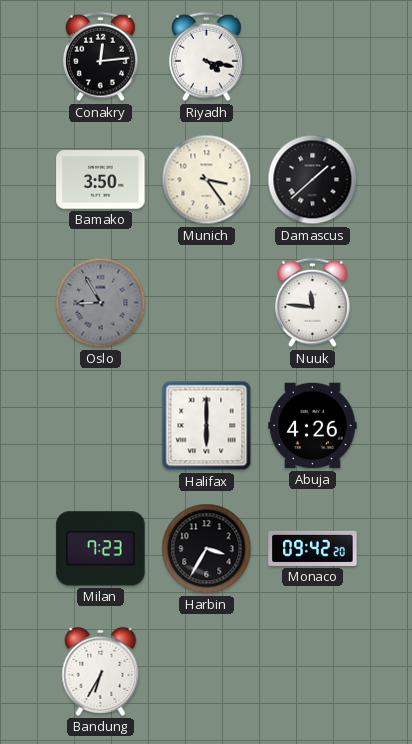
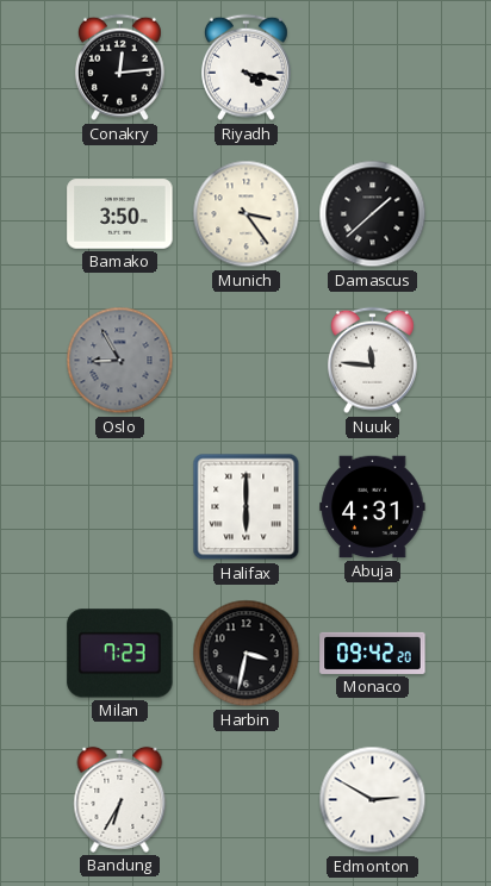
Abuja: 4:26 -> 4:31
Harbin: 3:35 -> 3:32
Edmonton: none -> 2:50
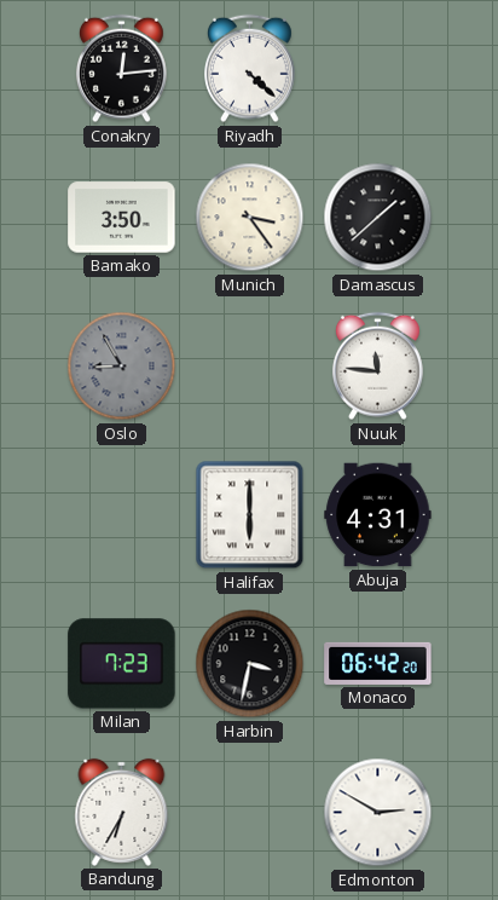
Riyadh: 4:17 -> 4:22
Monaco: 09:42 -> 06:42
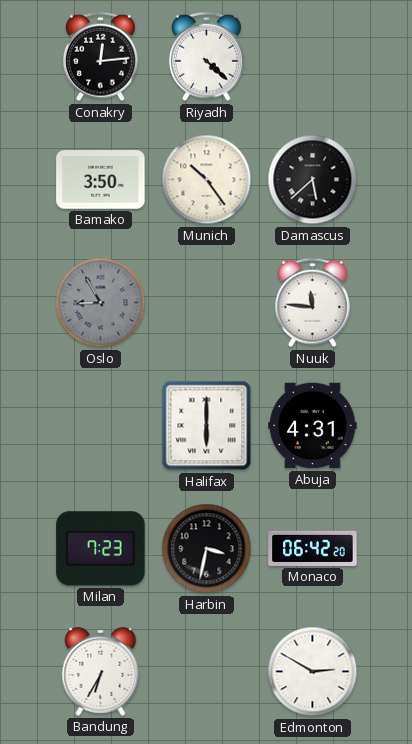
Munich: 3:24 -> 10:24
Damascus: 1:38 -> 5:38
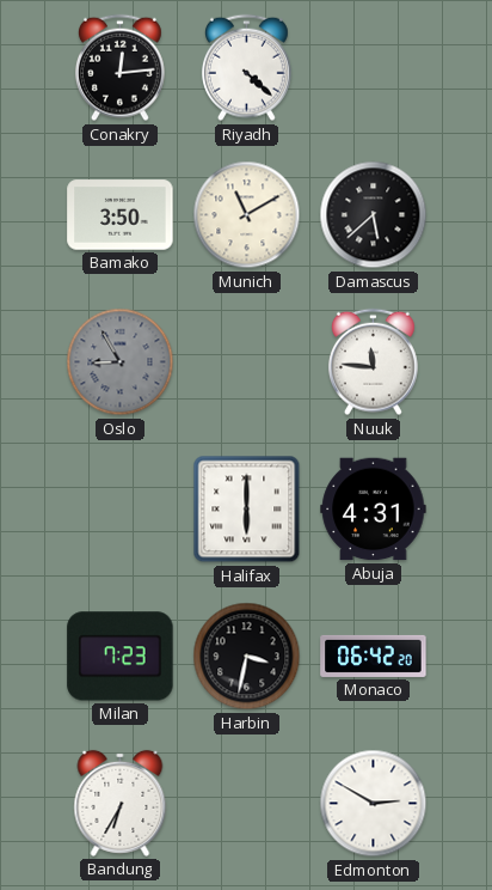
Munich: 10:24 -> 11:10
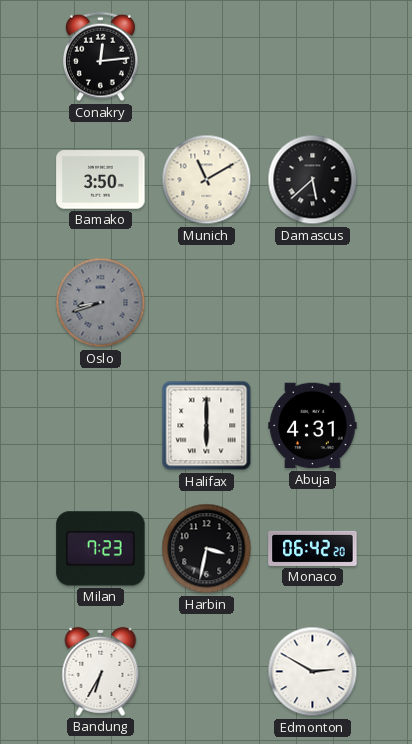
Riyadh: 4:22 -> none
Oslo: 8:55 -> 8:42
Nuuk: 11:46 -> none
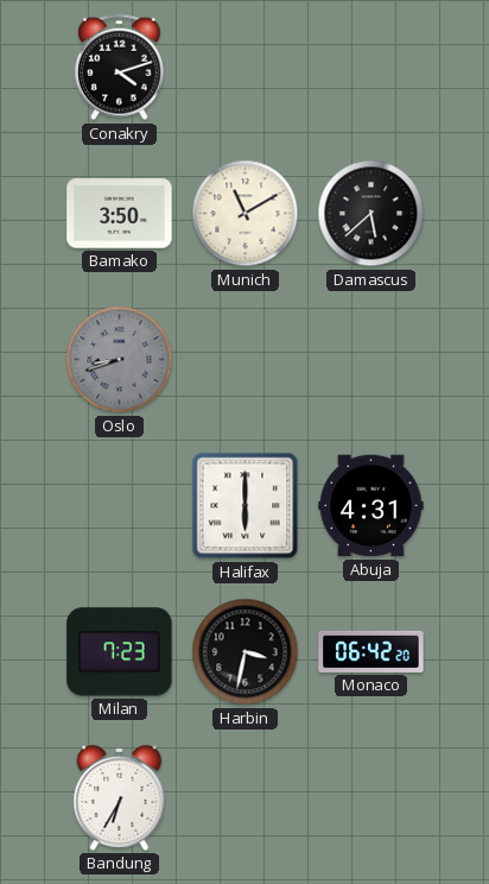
Conakry: 12:14 -> 4:12
Edmonton: 2:50 -> none
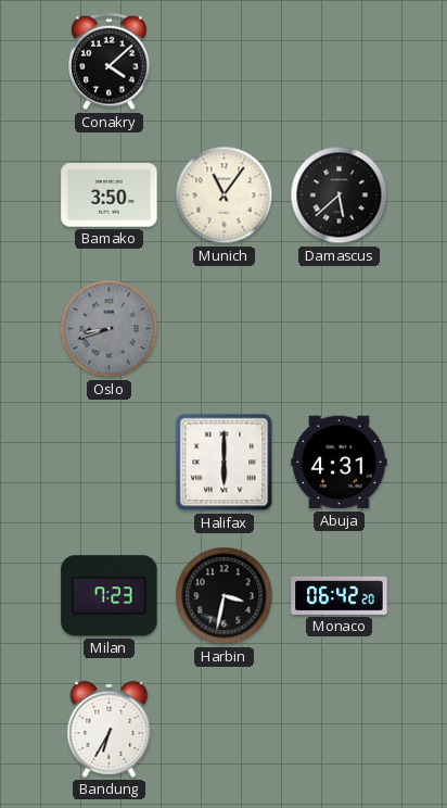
Conakry: 4:12 -> 4:08
Munich: 11:10 -> 11:06
